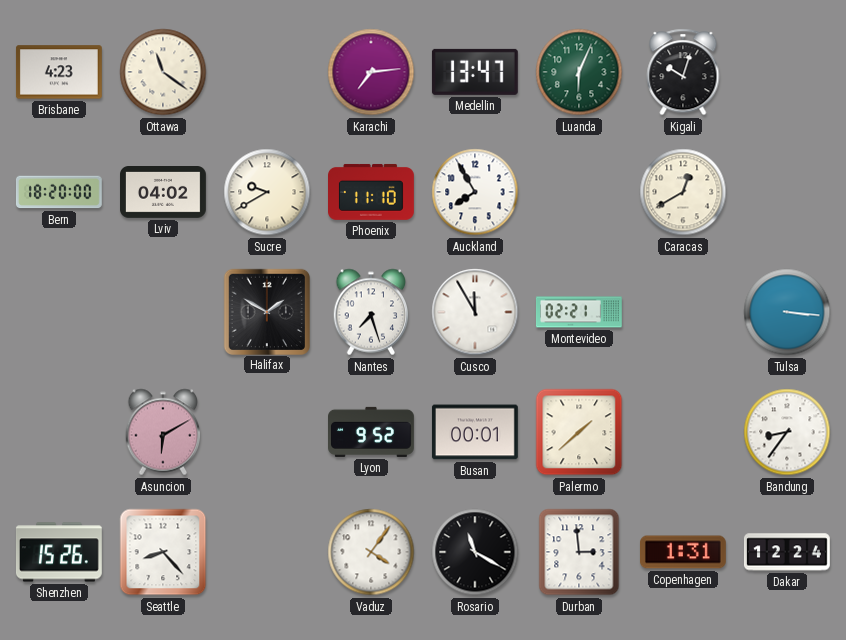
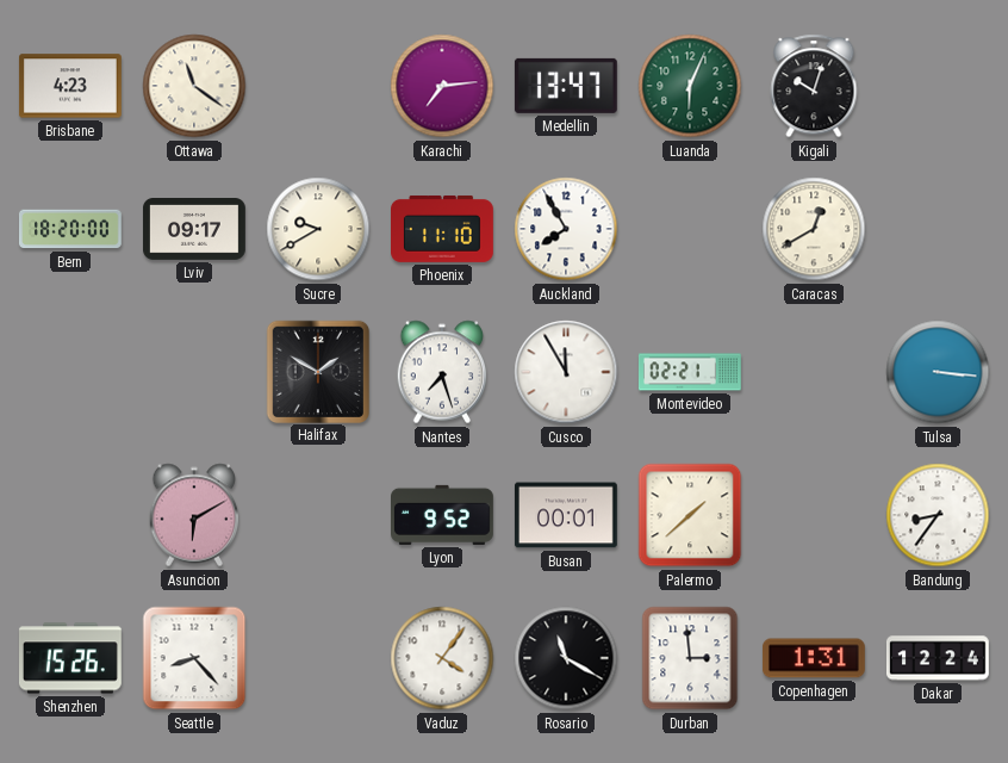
Lviv: 04:02 -> 09:17
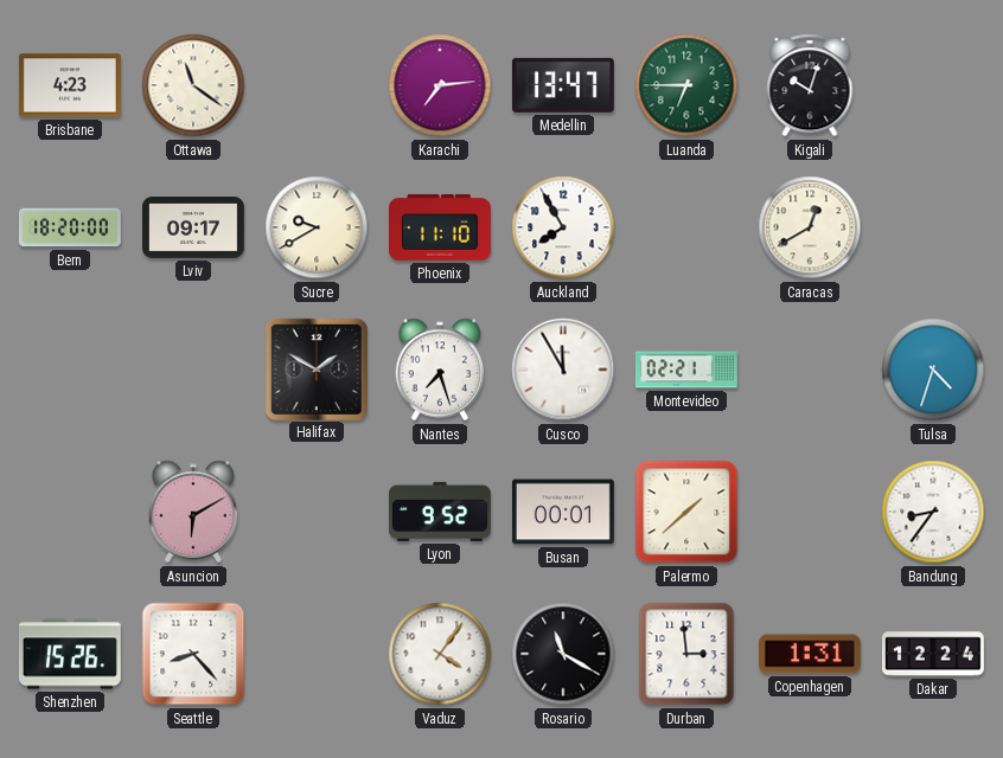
Luanda: 6:04 -> 6:45
Tulsa: 3:16 -> 4:33
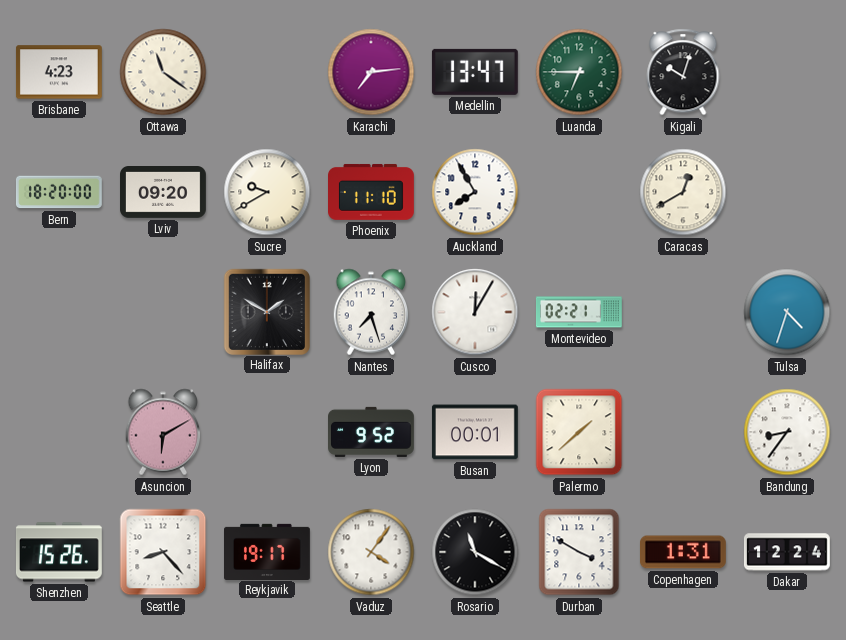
Lviv: 09:17 -> 09:20
Cusco: 11:55 -> 12:05
Reykjavik: none -> 19:17
Durban: 2:59 -> 3:50
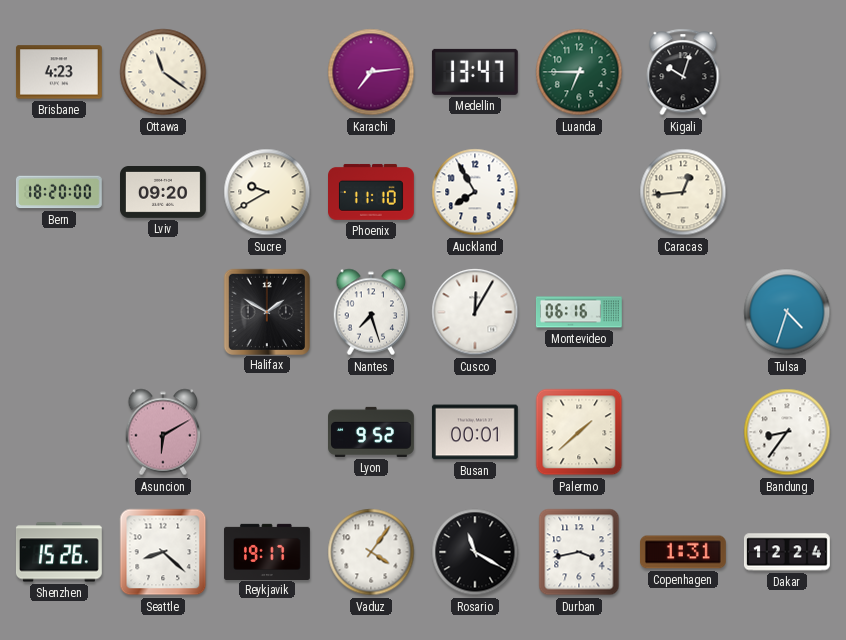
Caracas: 12:40 -> 12:44
Montevideo: 02:21 -> 06:16
Seattle: 8:23 -> 8:22
Durban: 3:50 -> 3:43
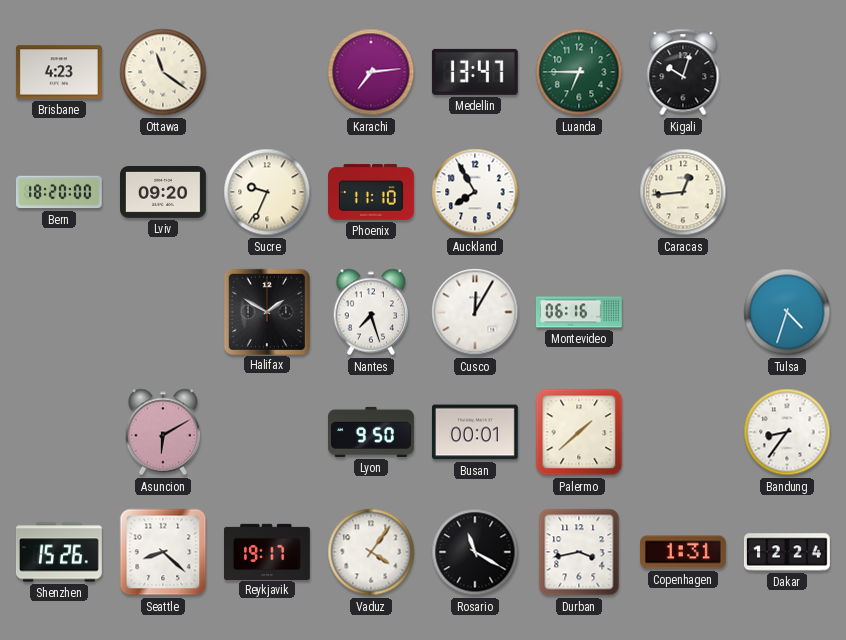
Sucre: 9:40 -> 9:34
Lyon: 9:52 -> 9:50
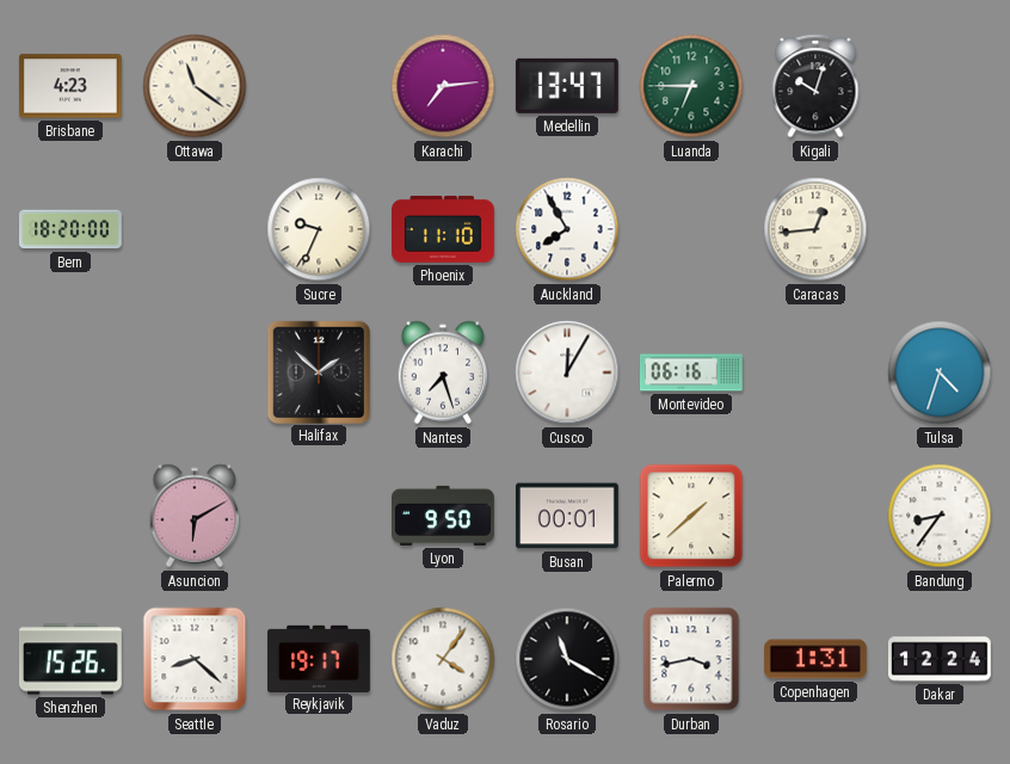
Lviv: 09:20 -> none
Halifax: 1:50 -> 1:52
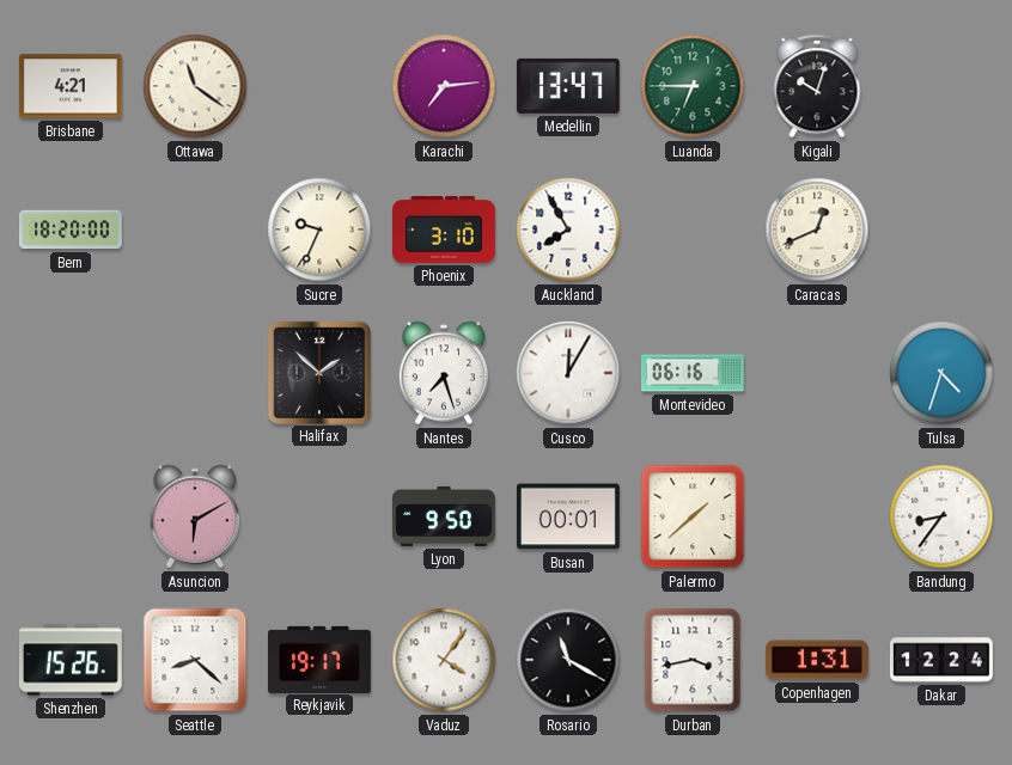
Brisbane: 4:23 -> 4:21
Phoenix: 11:10 -> 3:10
Caracas: 12:44 -> 12:41
